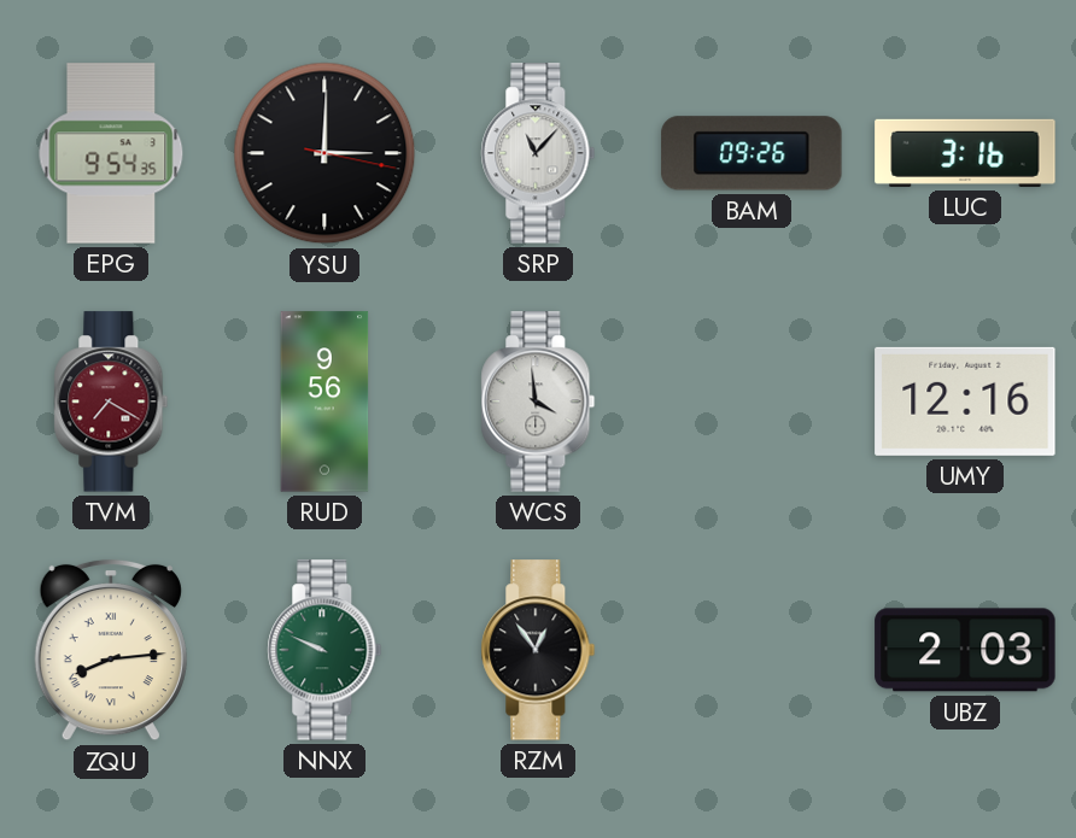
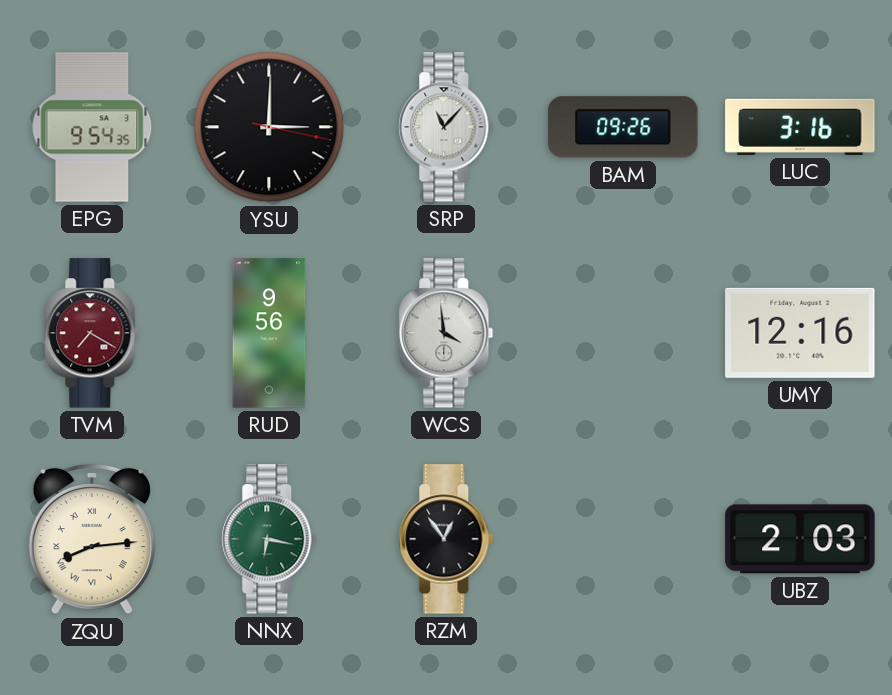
NNX: 9:49 -> 6:17
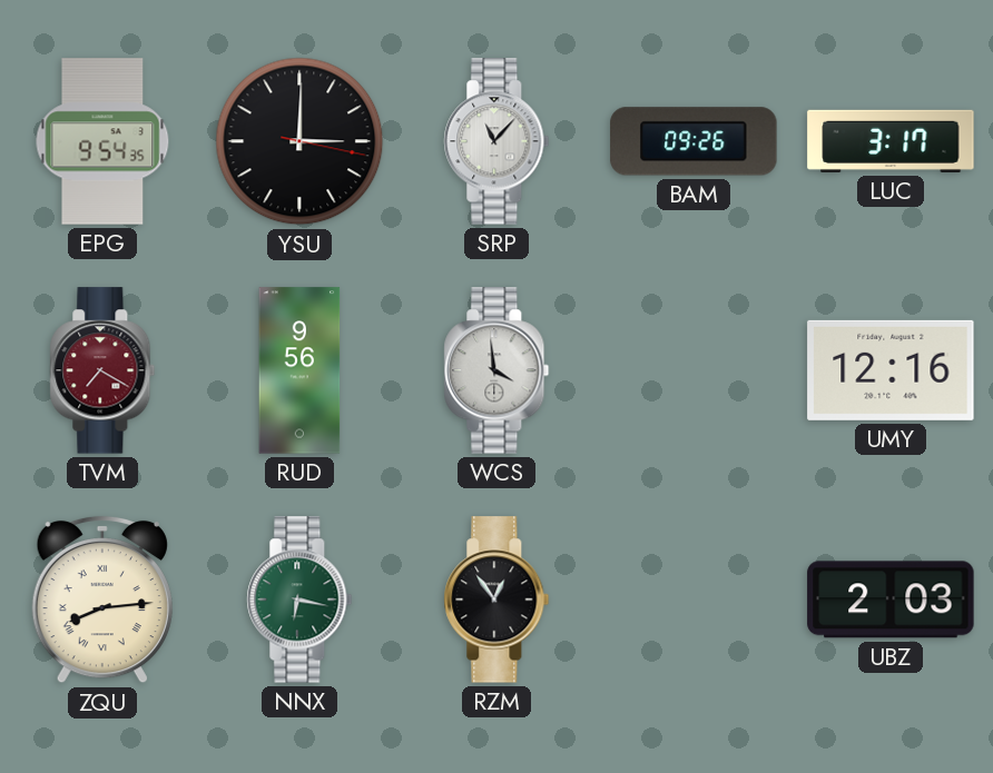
LUC: 3:16 -> 3:17
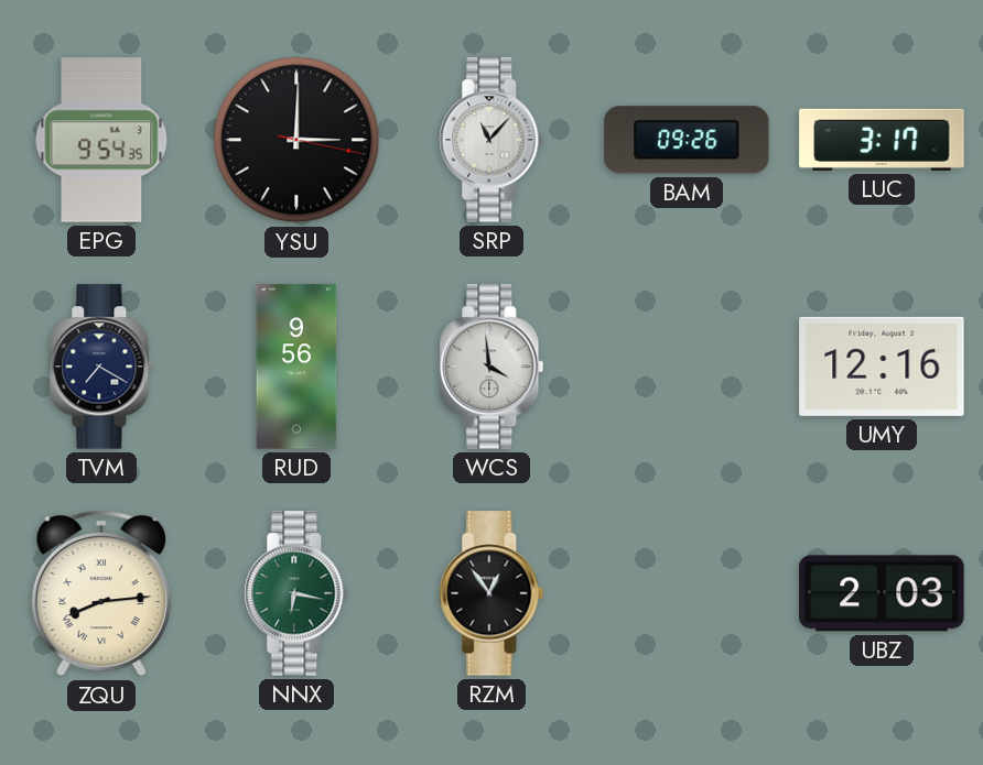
TVM dial: burgundy -> navy
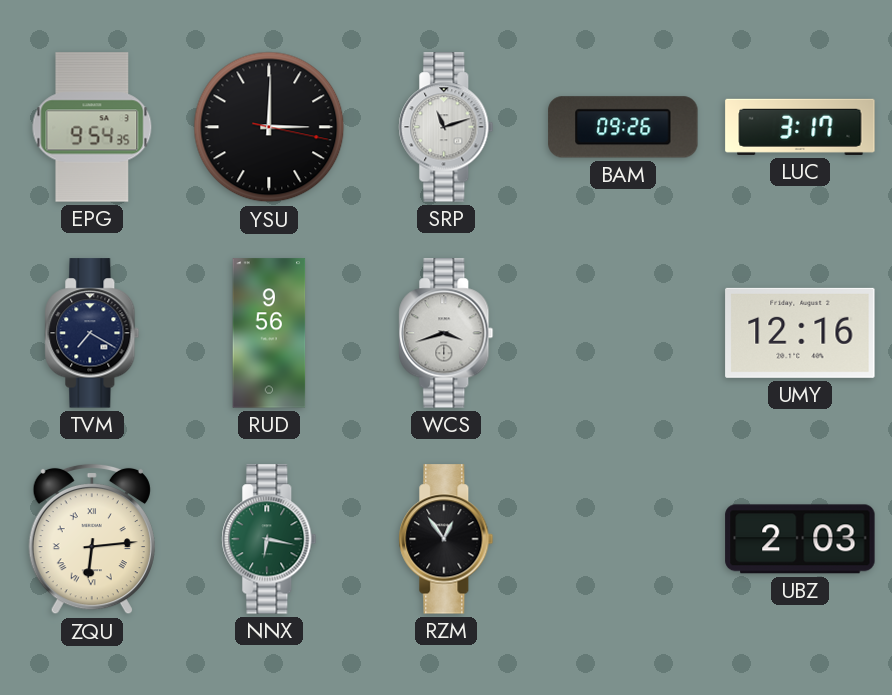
SRP: 11:07 -> 11:12
WCS: 3:59 -> 3:42
ZQU: 8:14 -> 6:14
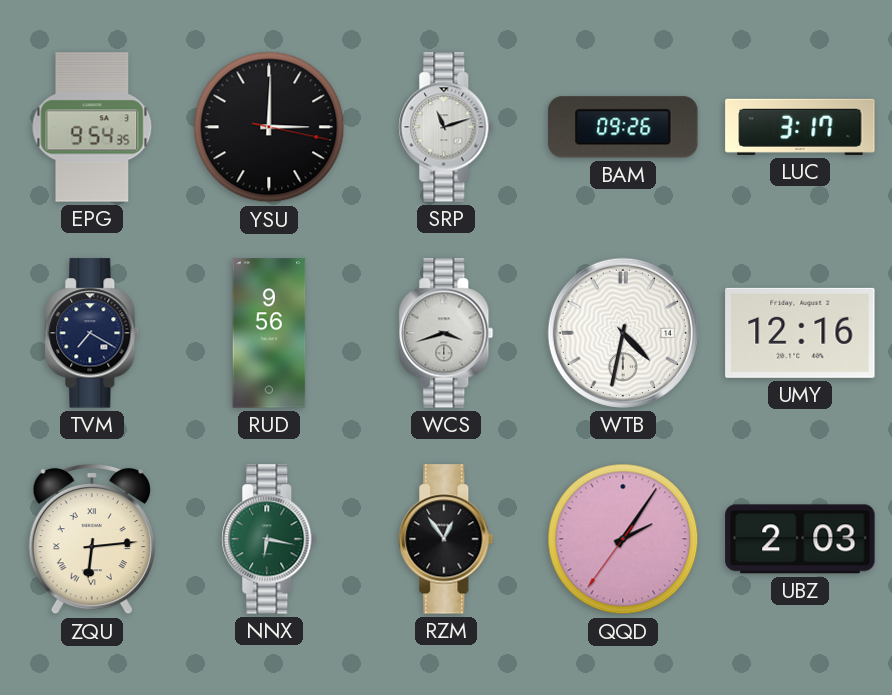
WTB: none -> 4:32
QQD: none -> 2:05
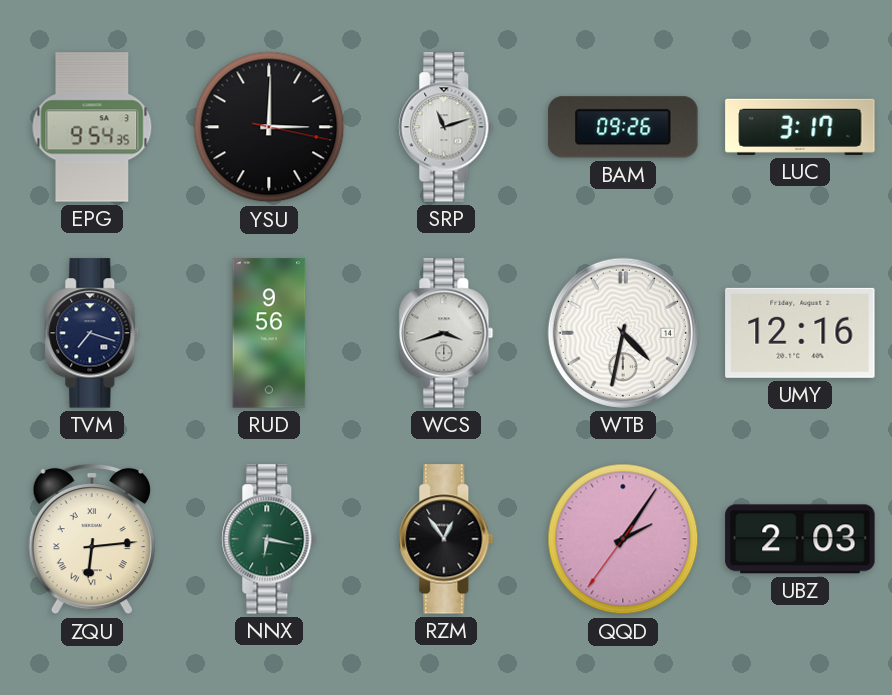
TVM: 7:20 -> 7:18
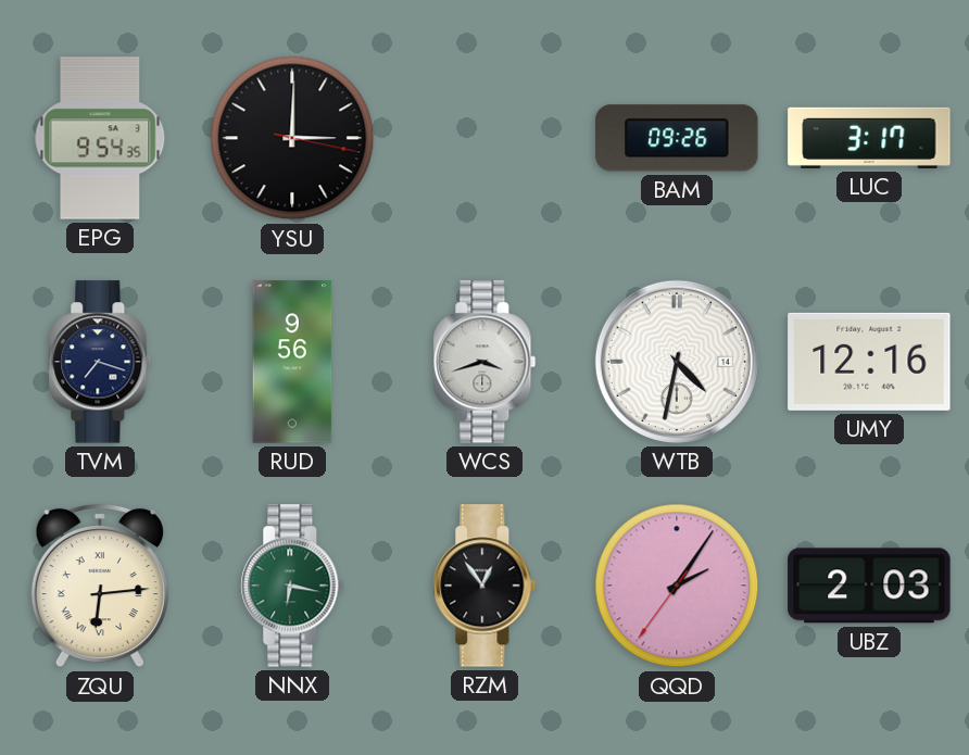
SRP: 11:12 -> none
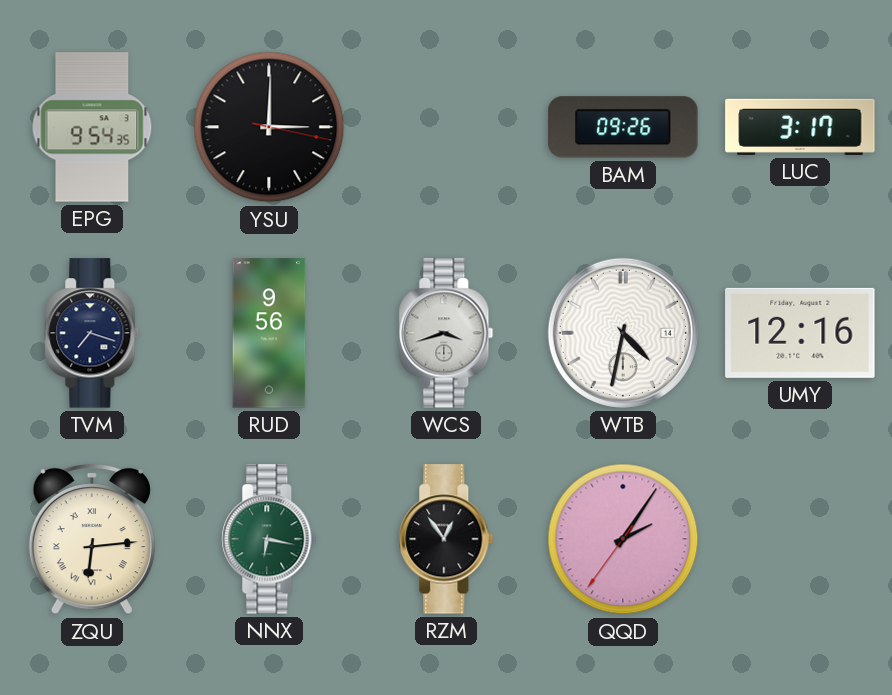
UBZ: 2:03 -> none
